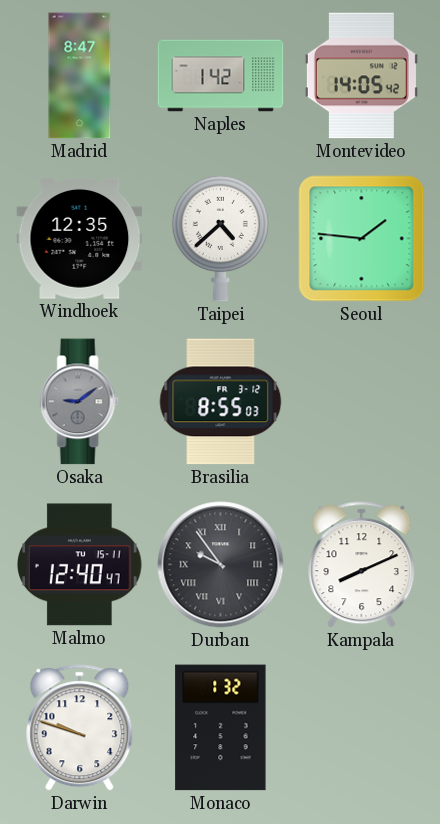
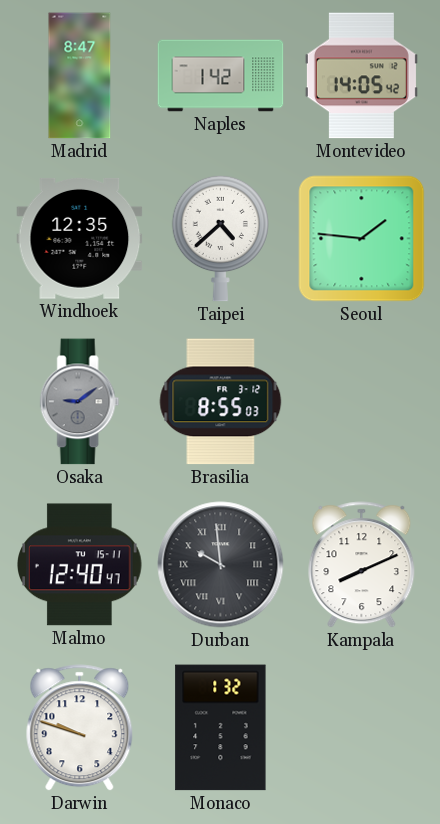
Durban: 9:54 -> 9:59
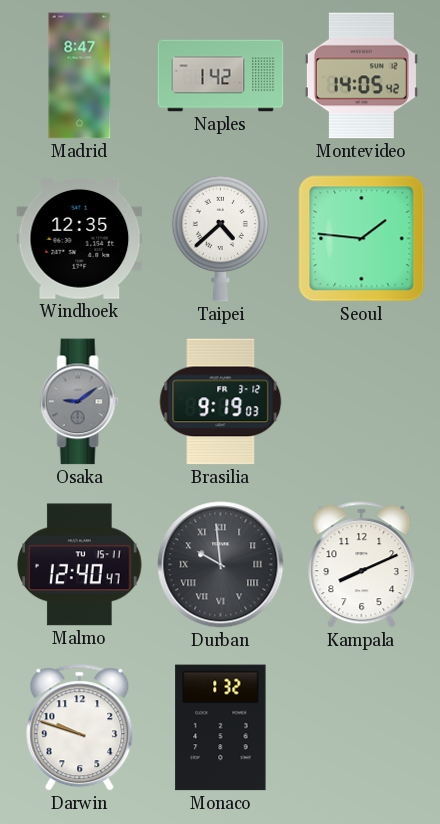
Brasilia: 8:55 -> 9:19
